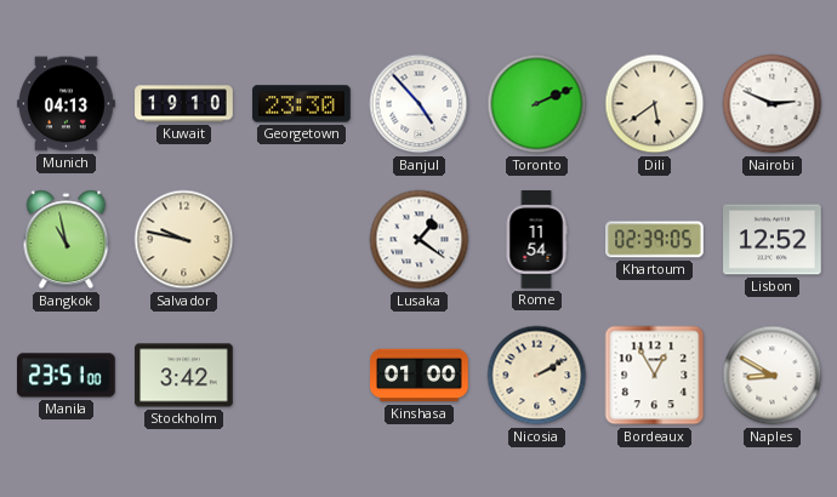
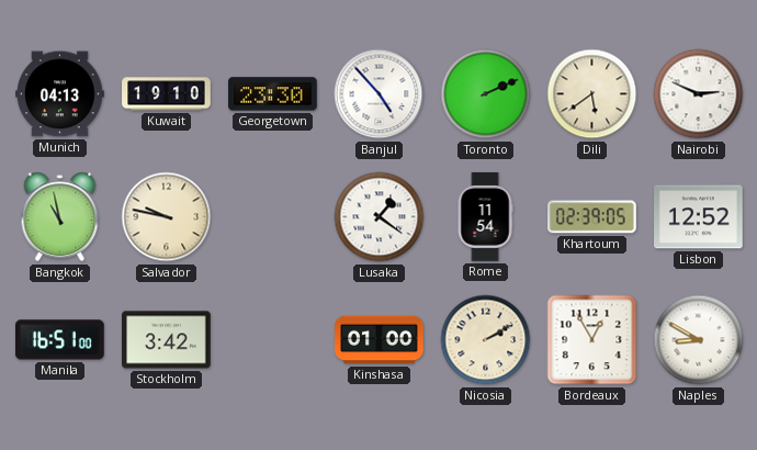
Manila: 23:51 -> 16:51
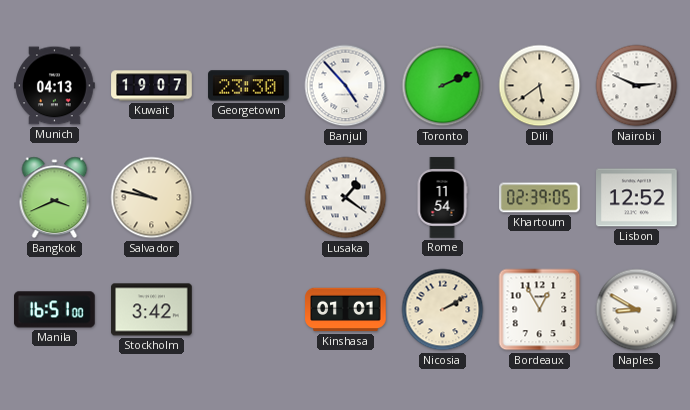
Kuwait: 19:10 -> 19:07
Bangkok: 10:58 -> 3:41
Kinshasa: 01:00 -> 01:01
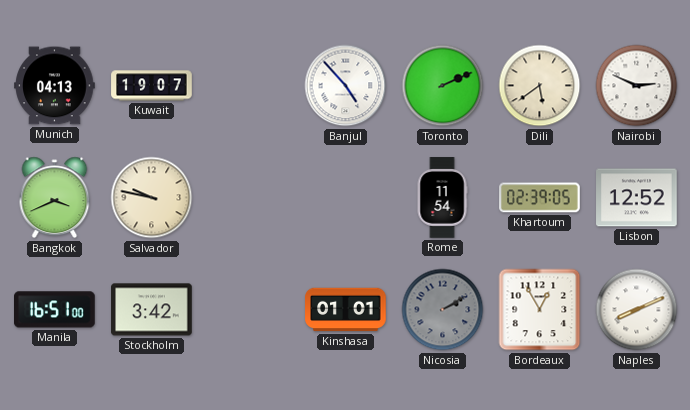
Georgetown: 23:30 -> none
Lusaka: 1:21 -> none
Nicosia dial: cream -> grey
Naples: 8:50 -> 8:11
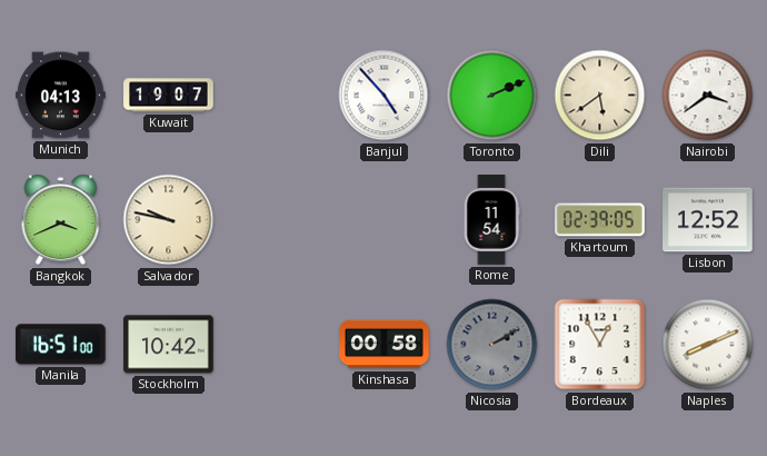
Nairobi: 2:49 -> 3:39
Stockholm: 3:42 -> 10:42
Kinshasa: 01:01 -> 00:58
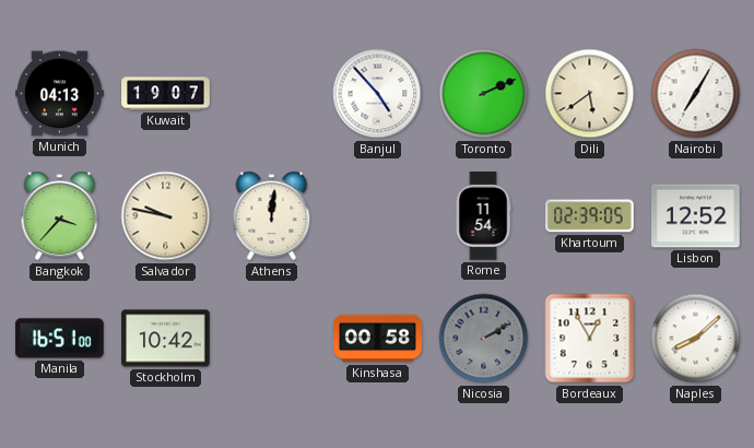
Nairobi: 3:39 -> 7:05
Bangkok: 3:41 -> 3:37
Athens: none -> 12:01
Naples: 8:11 -> 8:08
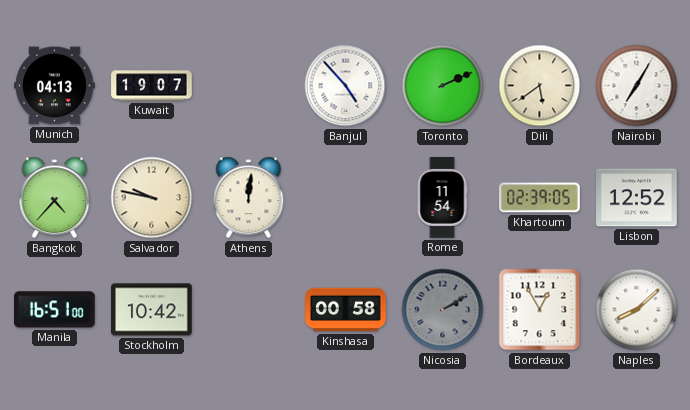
Bangkok: 3:37 -> 4:37
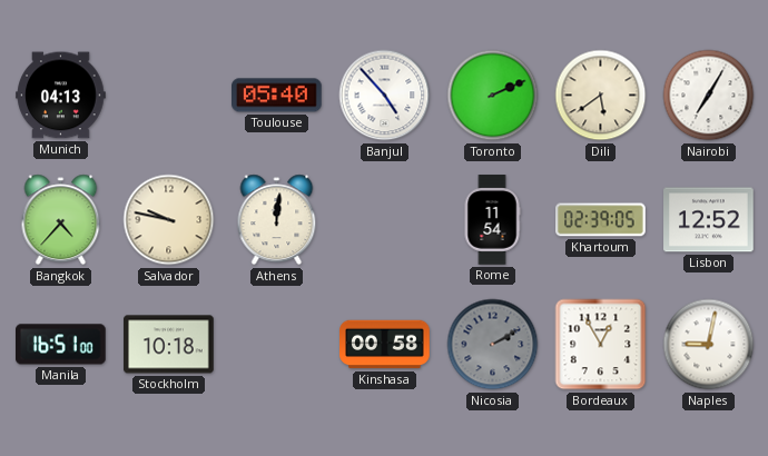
Kuwait: 19:07 -> none
Toulouse: none -> 05:40
Stockholm: 10:42 -> 10:18
Naples: 8:08 -> 9:02
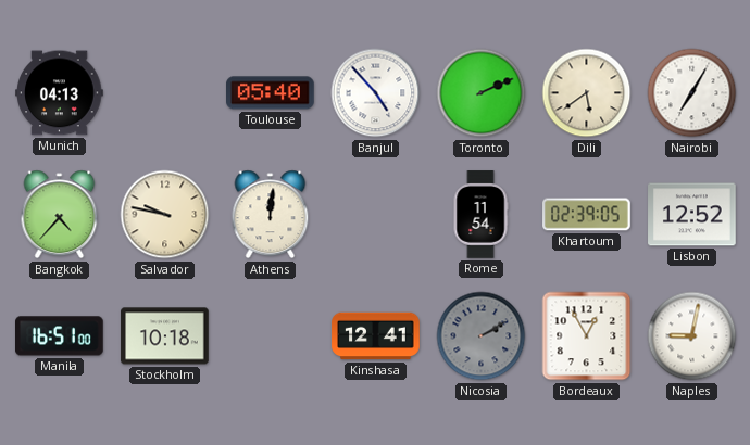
Kinshasa: 00:58 -> 12:41
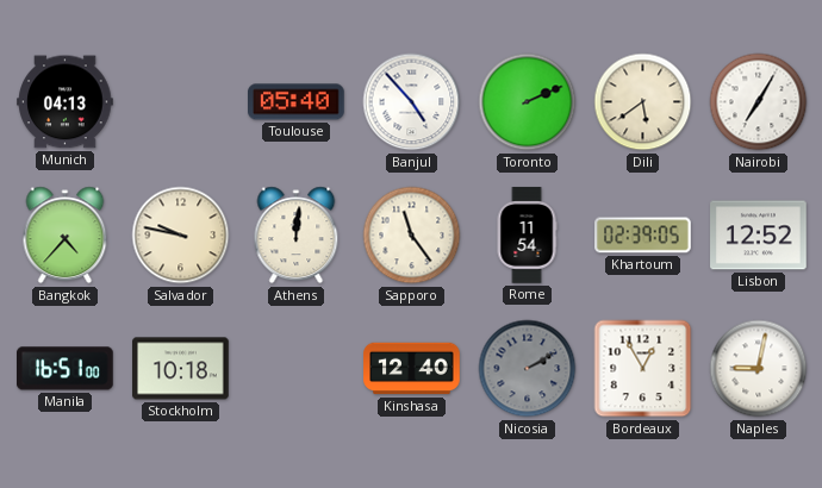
Sapporo: none -> 11:24
Kinshasa: 12:41 -> 12:40
